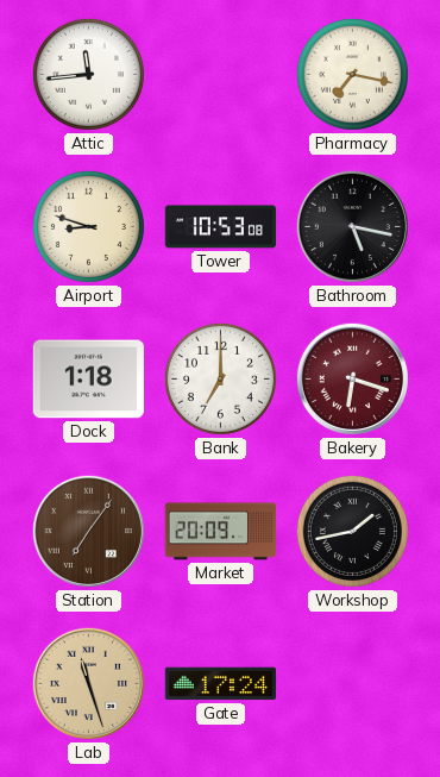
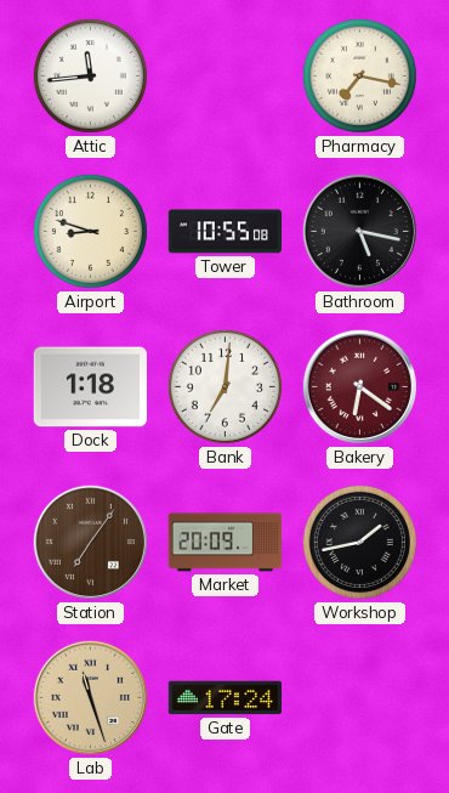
Tower: 10:53 -> 10:55
Bank: 7:00 -> 7:01
Bakery: 6:18 -> 6:21
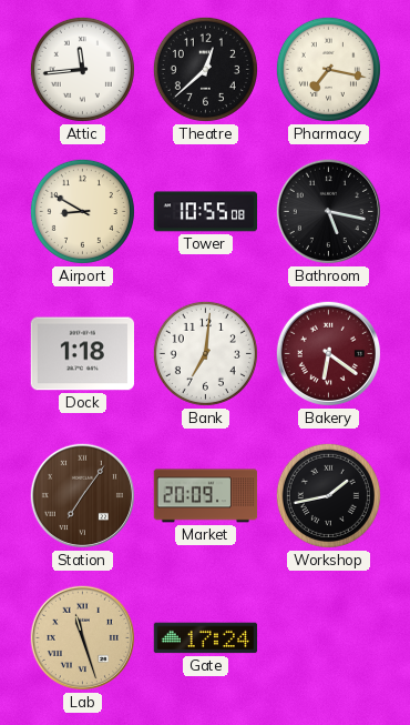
Theatre: none -> 12:38
Airport: 8:48 -> 8:50
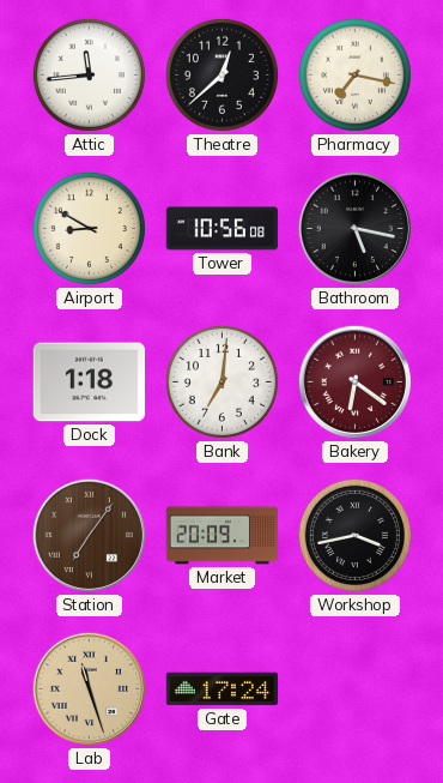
Tower: 10:55 -> 10:56
Workshop: 1:43 -> 3:43
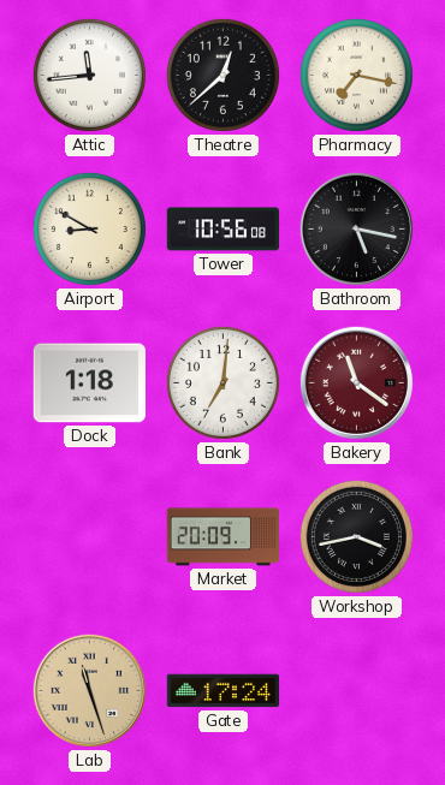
Bakery: 6:21 -> 11:21
Station: 7:06 -> none
